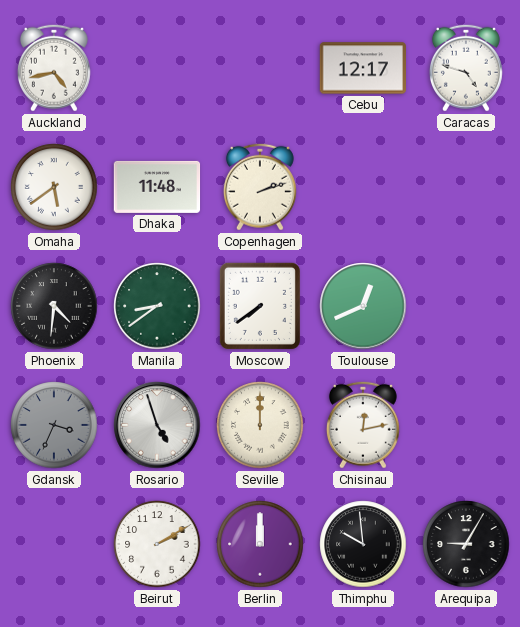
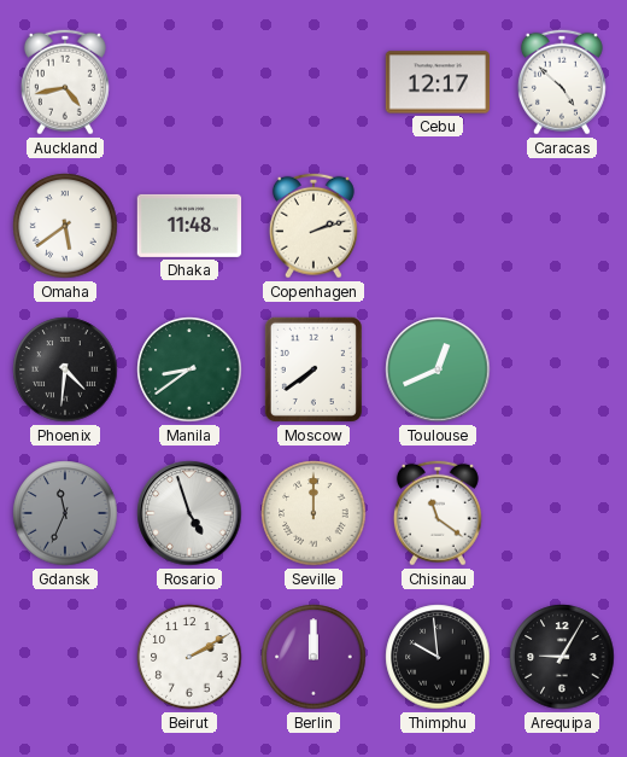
Caracas: 4:48 -> 4:52
Gdansk: 3:34 -> 11:34
Chisinau: 12:13 -> 11:21
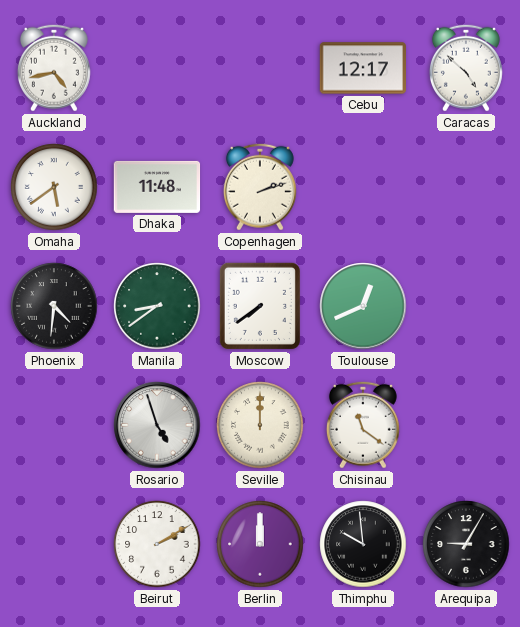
Gdansk: 11:34 -> none
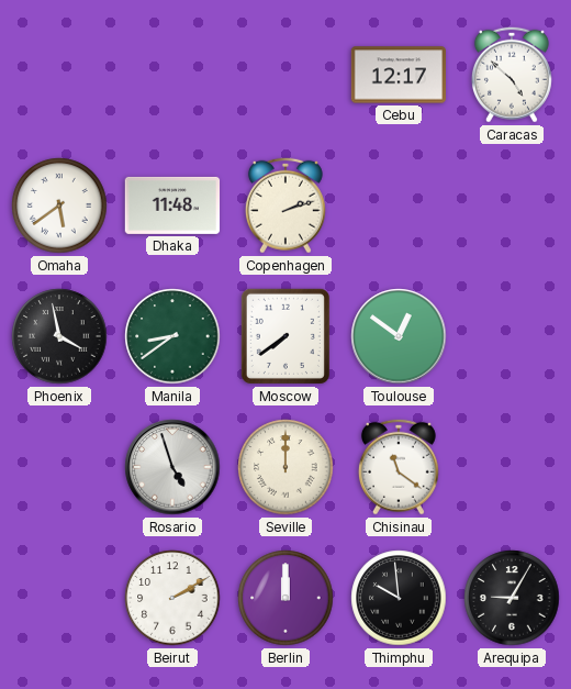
Auckland: 4:43 -> none
Phoenix: 4:31 -> 3:58
Toulouse: 12:41 -> 12:51
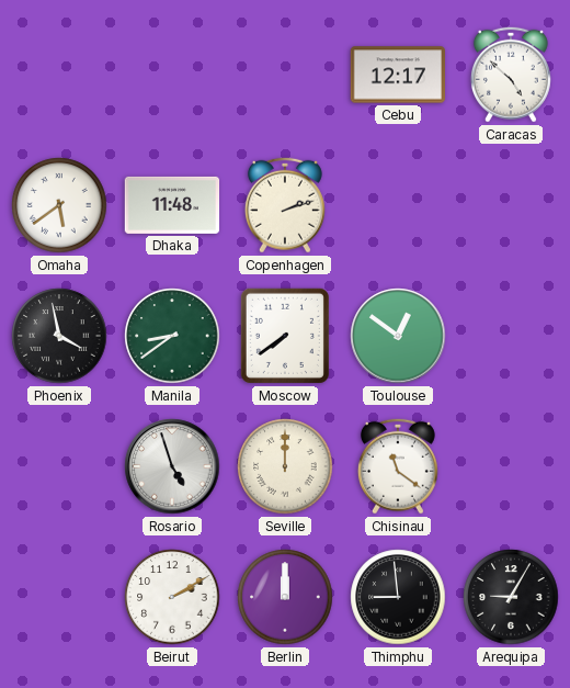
Thimphu: 9:59 -> 8:59
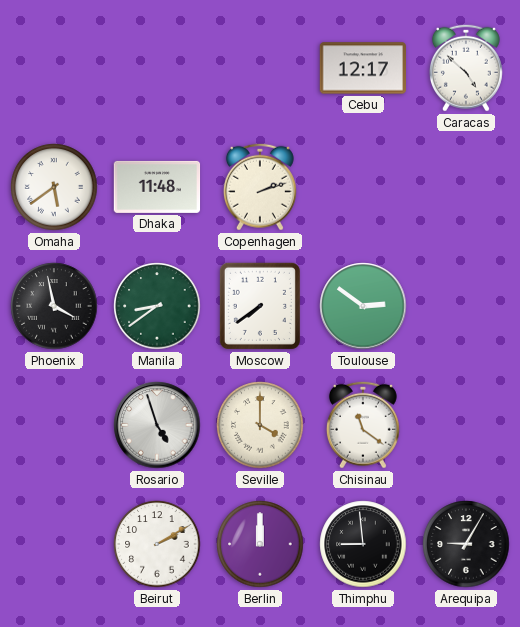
Toulouse: 12:51 -> 2:51
Seville: 12:00 -> 4:00
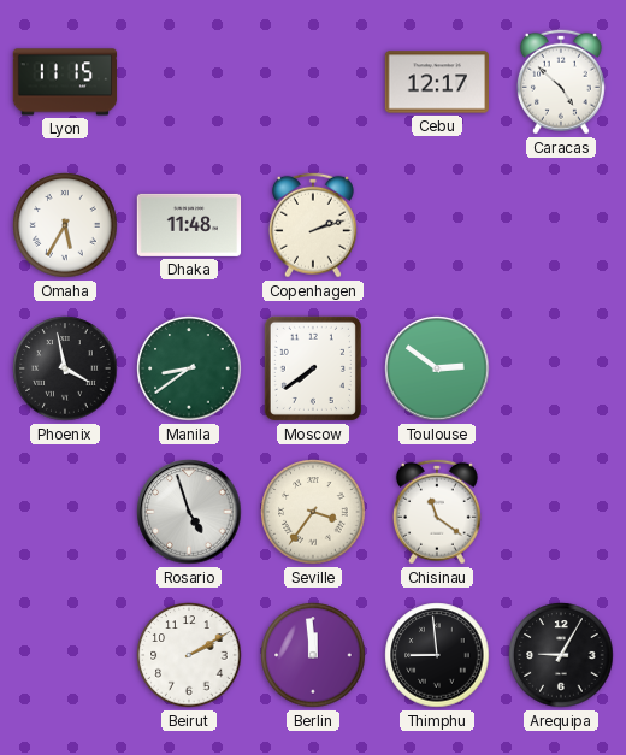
Lyon: none -> 11:15
Omaha: 5:39 -> 5:35
Seville: 4:00 -> 3:36
Berlin: 12:00 -> 11:59
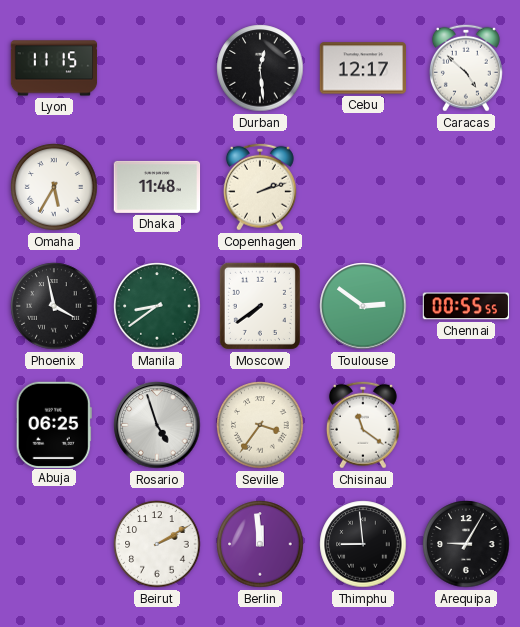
Durban: none -> 12:29
Chennai: none -> 00:55
Abuja: none -> 06:25
